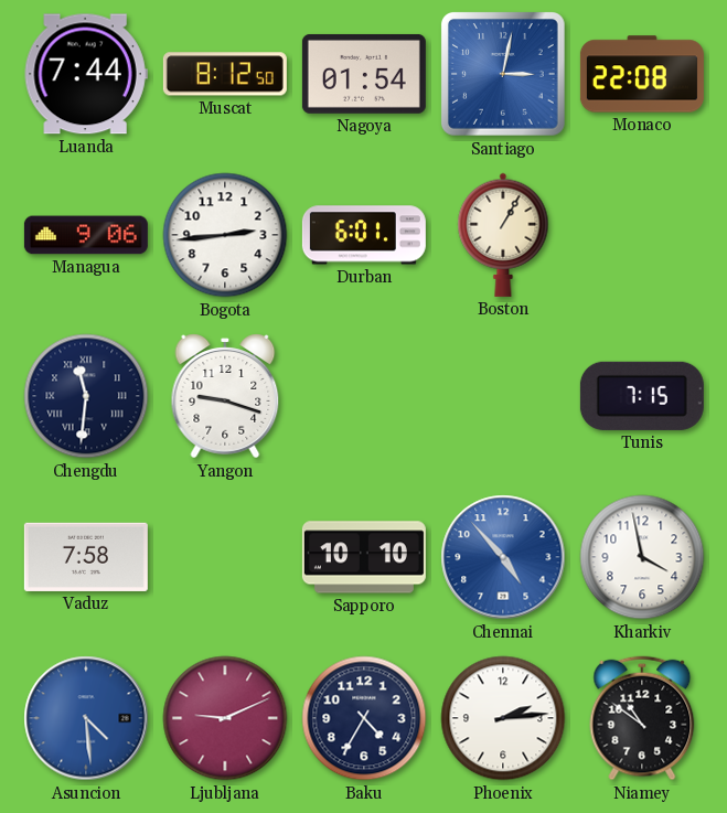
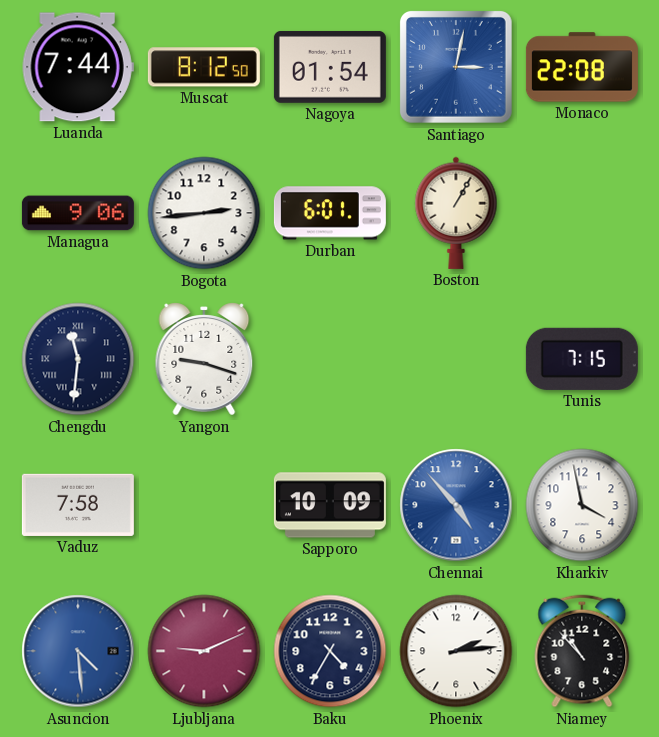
Sapporo: 10:10 -> 10:09
Niamey: 10:51 -> 10:53
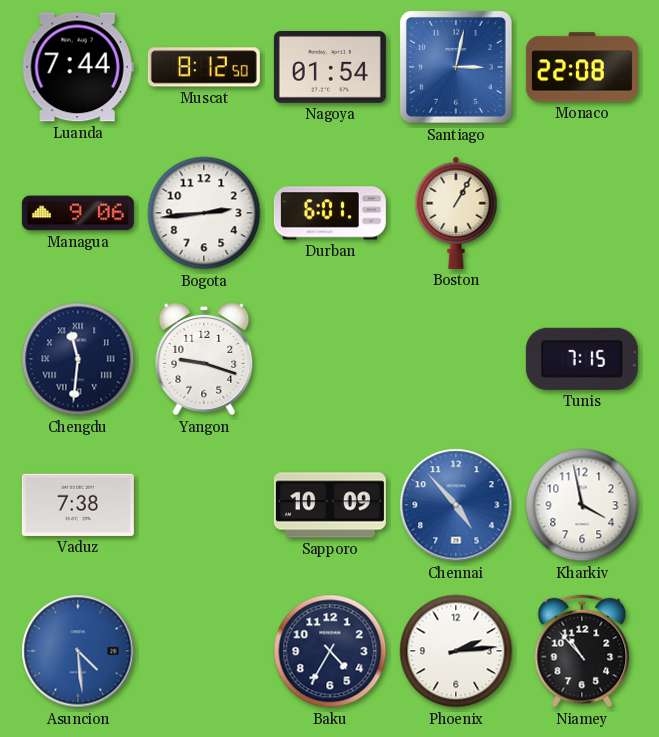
Vaduz: 7:58 -> 7:38
Ljubljana: 9:11 -> none
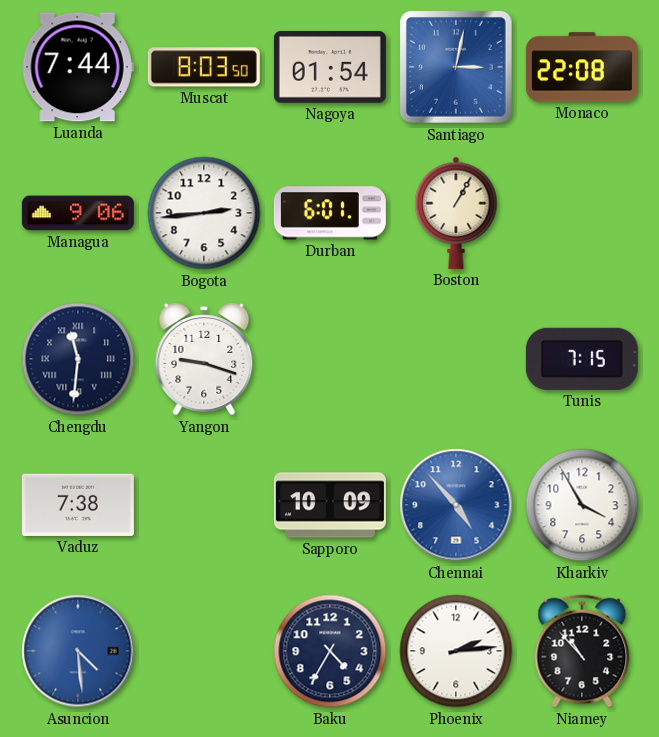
Muscat: 8:12 -> 8:03
Kharkiv: 3:58 -> 3:55
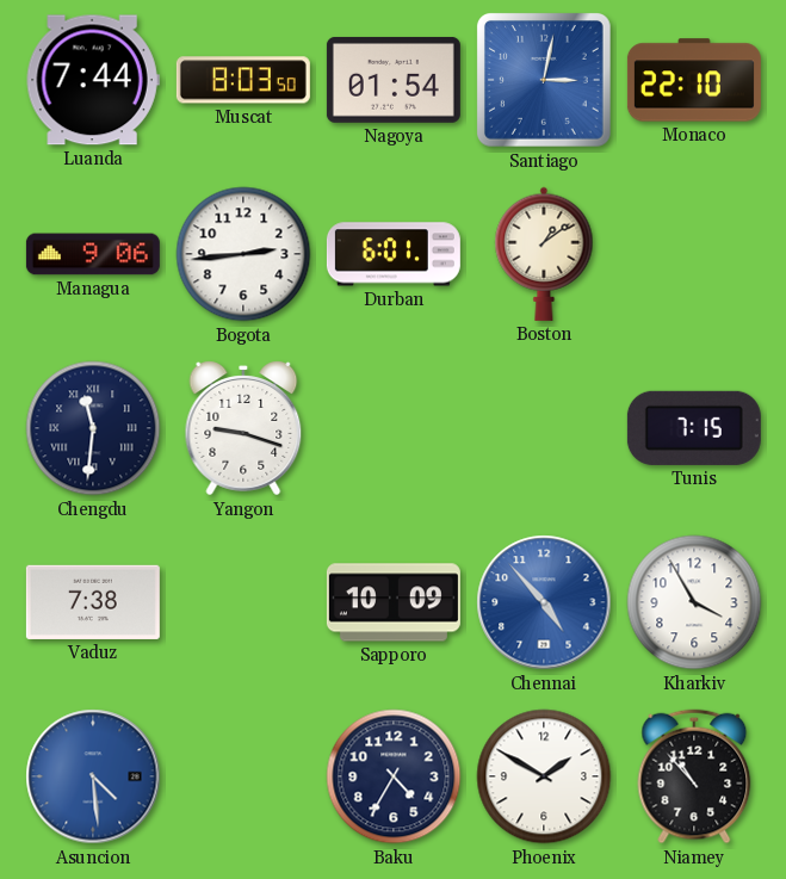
Monaco: 22:08 -> 22:10
Boston: 1:05 -> 1:09
Phoenix: 2:14 -> 1:50
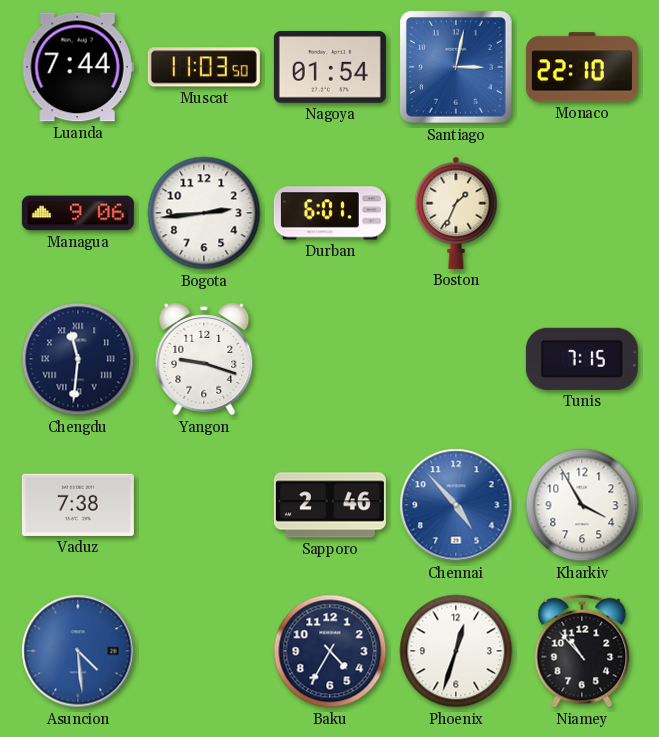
Muscat: 8:03 -> 11:03
Boston: 1:09 -> 1:34
Sapporo: 10:09 -> 2:46
Phoenix: 1:50 -> 12:33
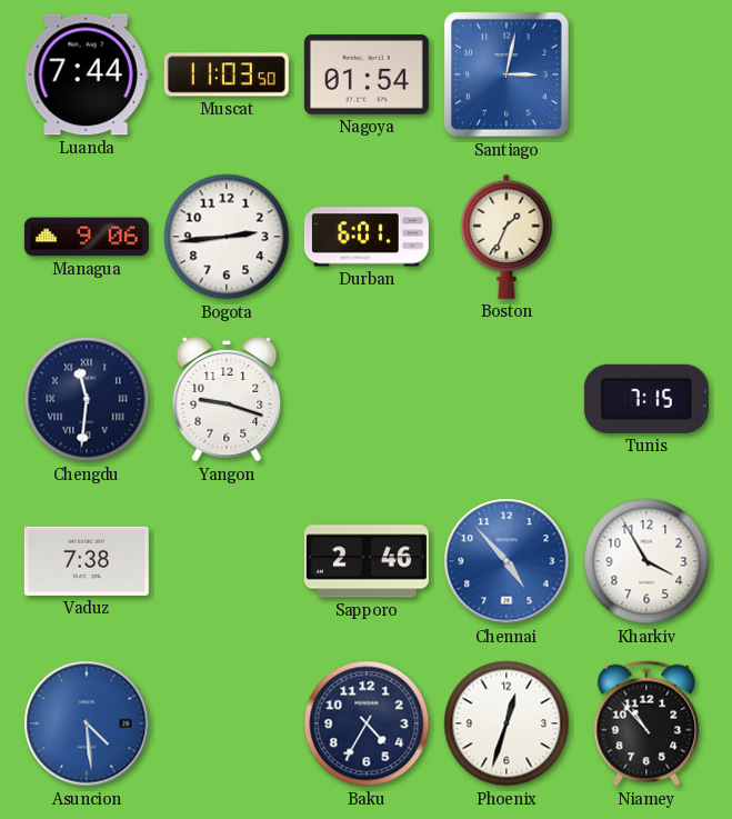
Monaco: 22:10 -> none
